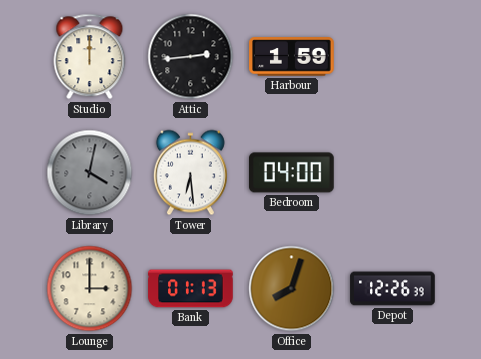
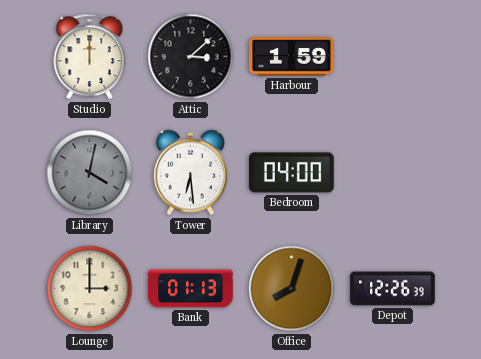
Attic: 2:44 -> 3:08
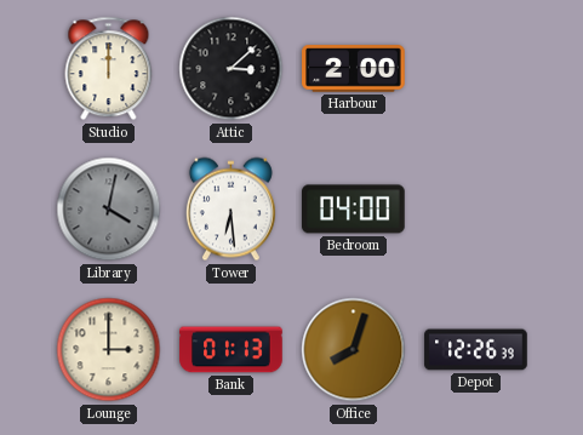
Harbour: 1:59 -> 2:00
